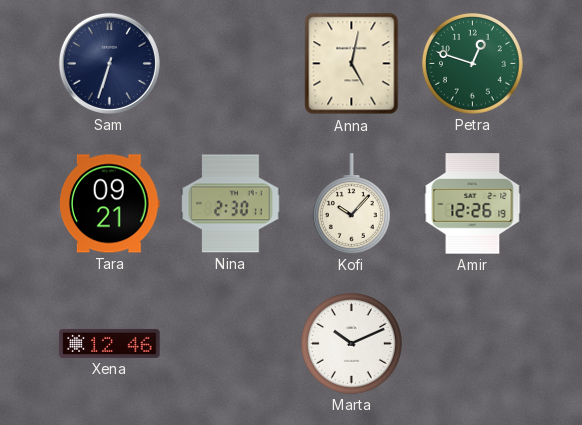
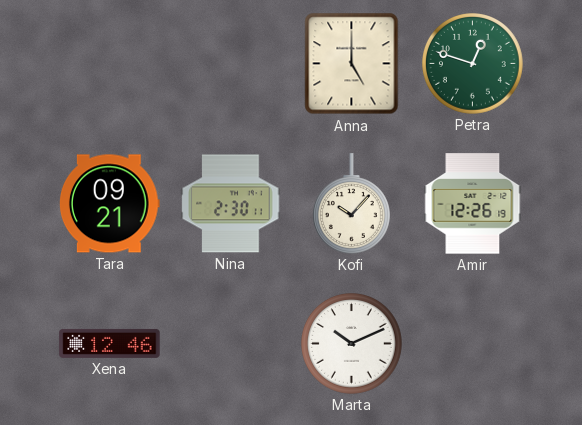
Sam: 6:33 -> none
Anna: 5:02 -> 5:00
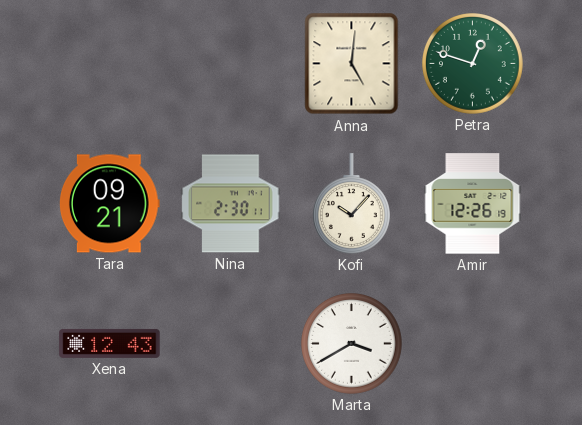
Anna: 5:00 -> 5:01
Xena: 12:46 -> 12:43
Marta: 10:11 -> 3:40
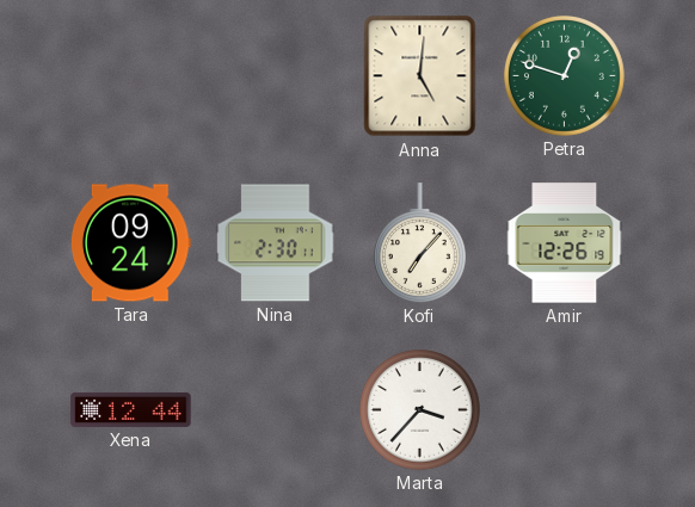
Tara: 09:21 -> 09:24
Kofi: 10:07 -> 7:07
Xena: 12:43 -> 12:44
Marta: 3:40 -> 3:37
